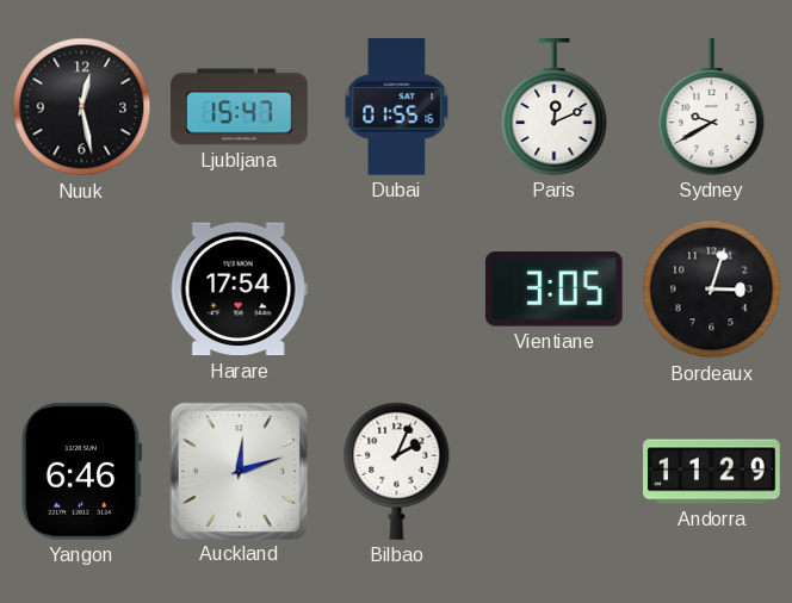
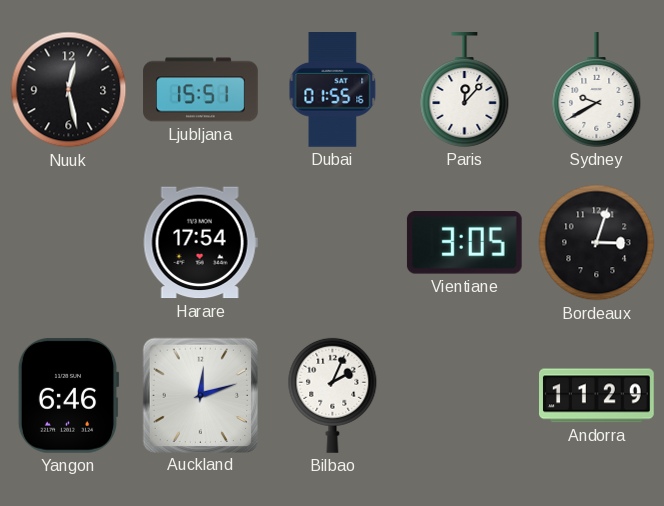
Ljubljana: 15:47 -> 15:51
Paris: 12:11 -> 12:07
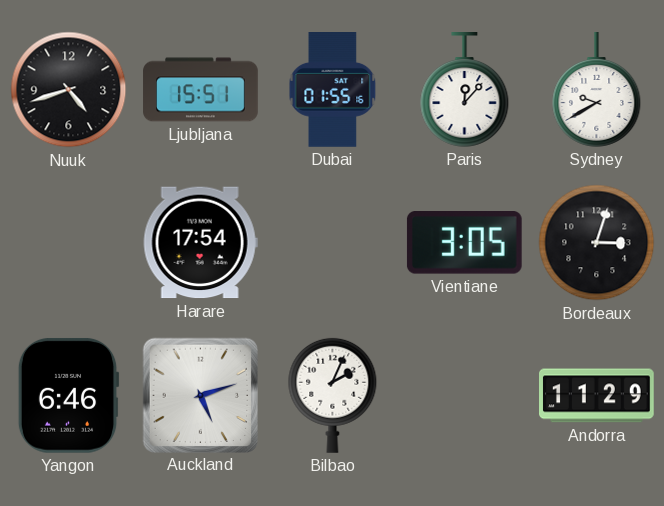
Nuuk: 12:28 -> 4:42
Auckland: 12:12 -> 5:12
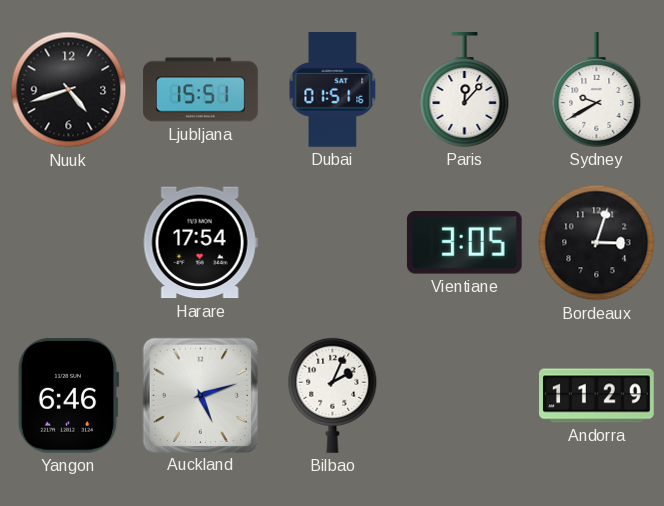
Dubai: 01:55 -> 01:51
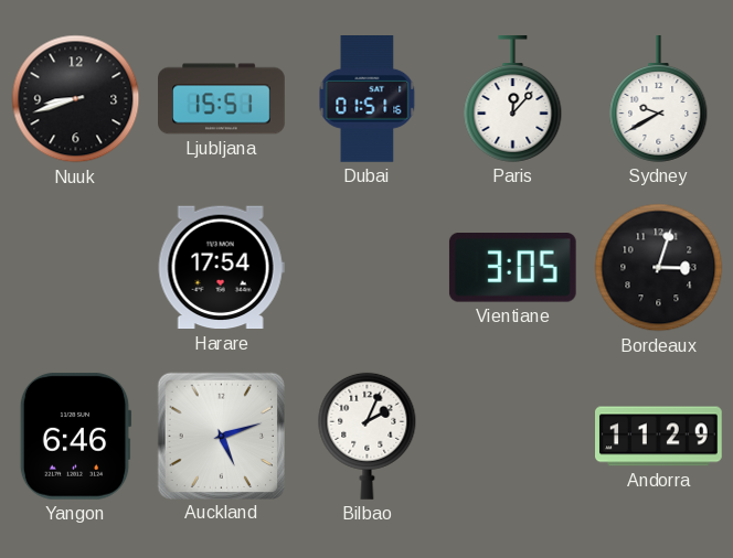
Nuuk: 4:42 -> 8:42
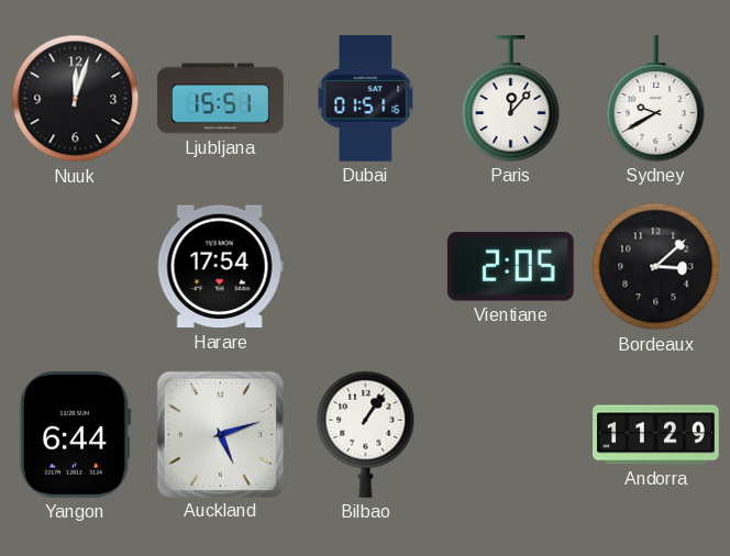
Nuuk: 8:42 -> 12:03
Vientiane: 3:05 -> 2:05
Bordeaux: 3:03 -> 3:08
Yangon: 6:46 -> 6:44
Bilbao: 2:04 -> 1:06
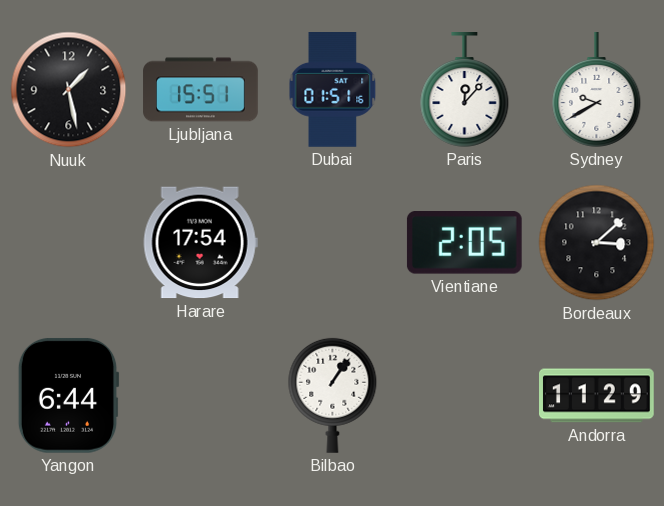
Nuuk: 12:03 -> 1:28
Auckland: 5:12 -> none
